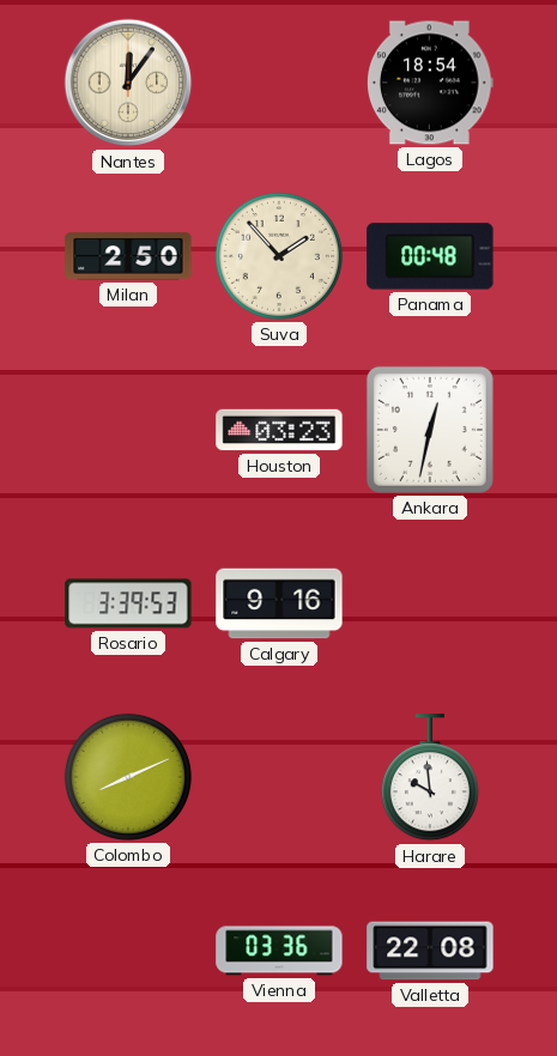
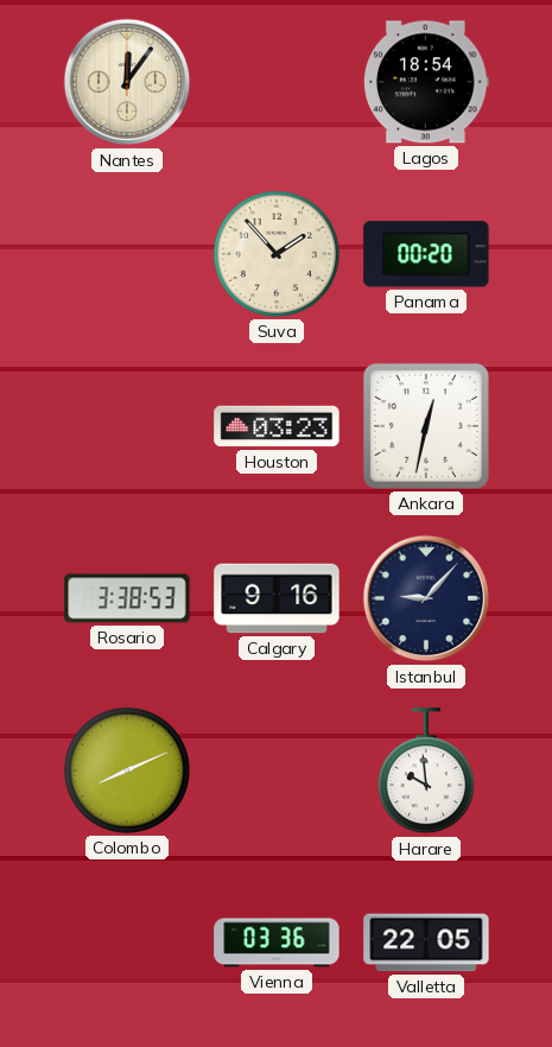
Milan: 2:50 -> none
Panama: 00:48 -> 00:20
Rosario: 3:39 -> 3:38
Istanbul: none -> 9:07
Valletta: 22:08 -> 22:05
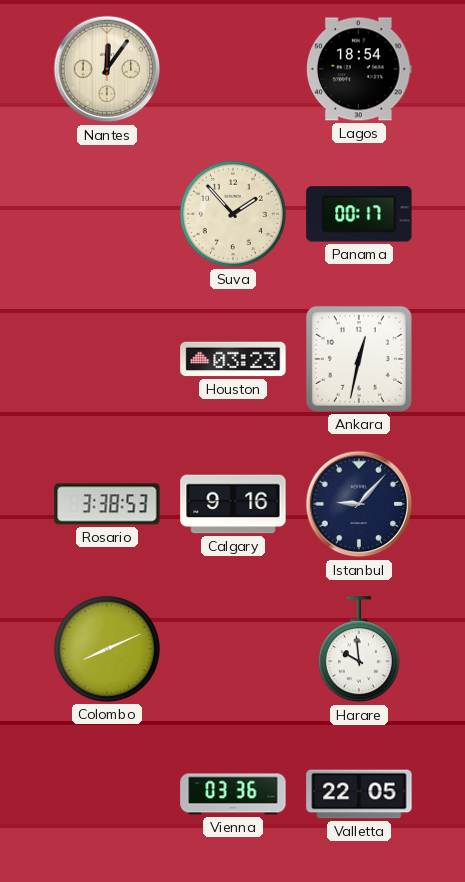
Panama: 00:20 -> 00:17
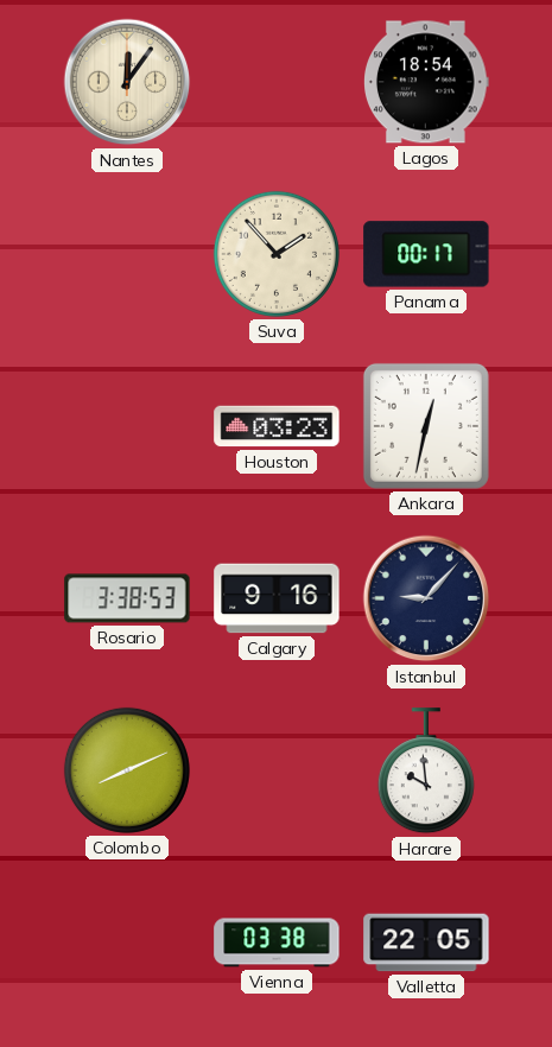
Vienna: 03:36 -> 03:38
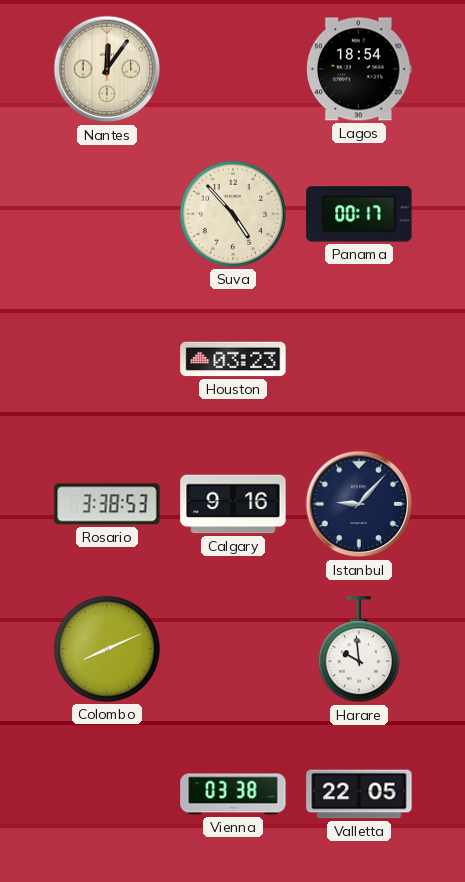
Suva: 1:53 -> 4:53
Ankara: 12:32 -> none
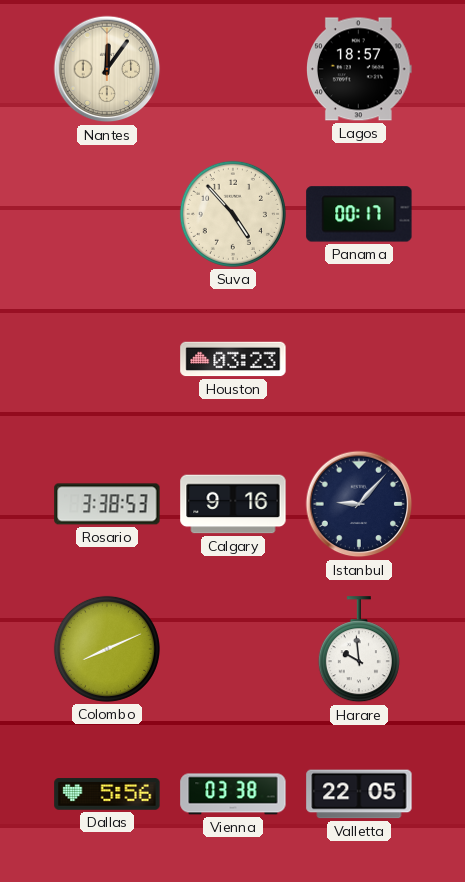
Lagos: 18:54 -> 18:57
Dallas: none -> 5:56
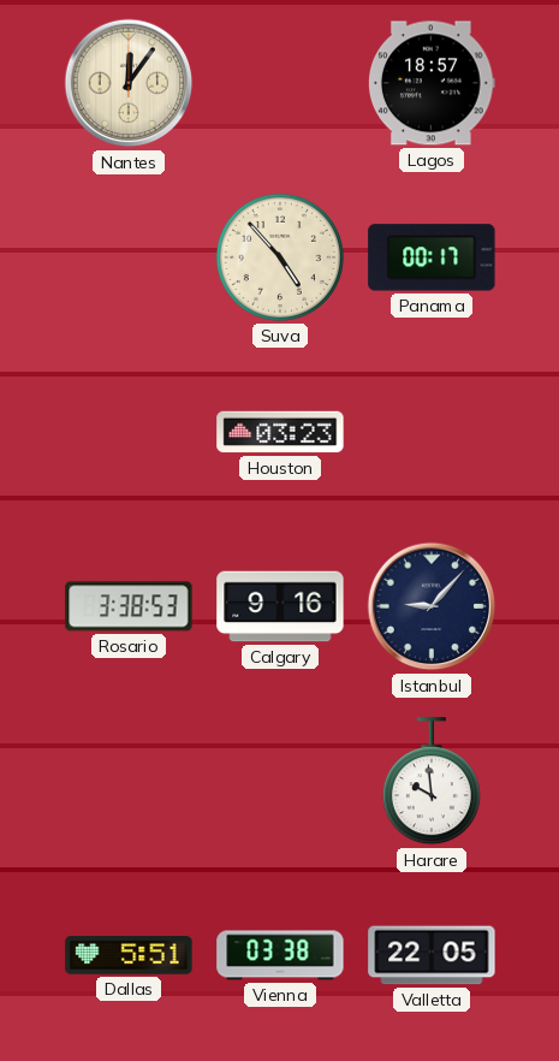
Colombo: 8:11 -> none
Dallas: 5:56 -> 5:51
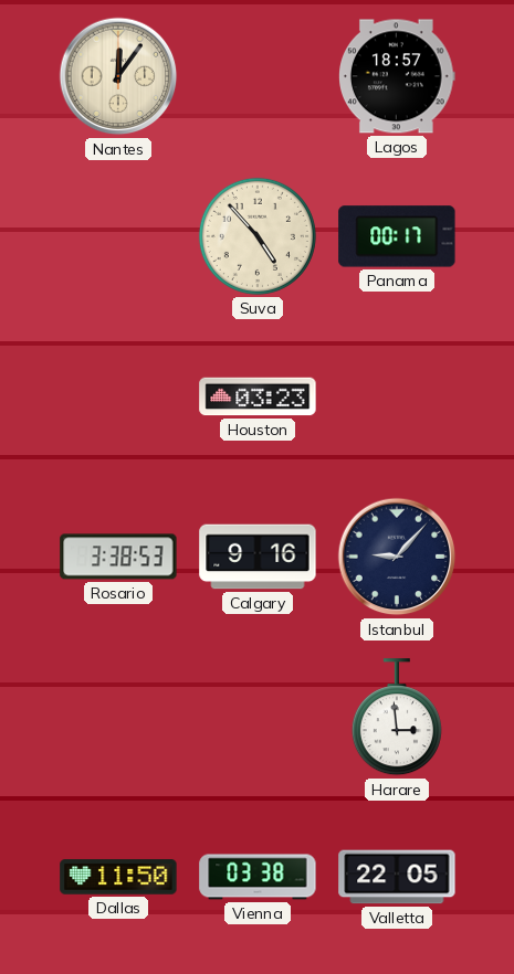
Harare: 9:59 -> 2:59
Dallas: 5:51 -> 11:50
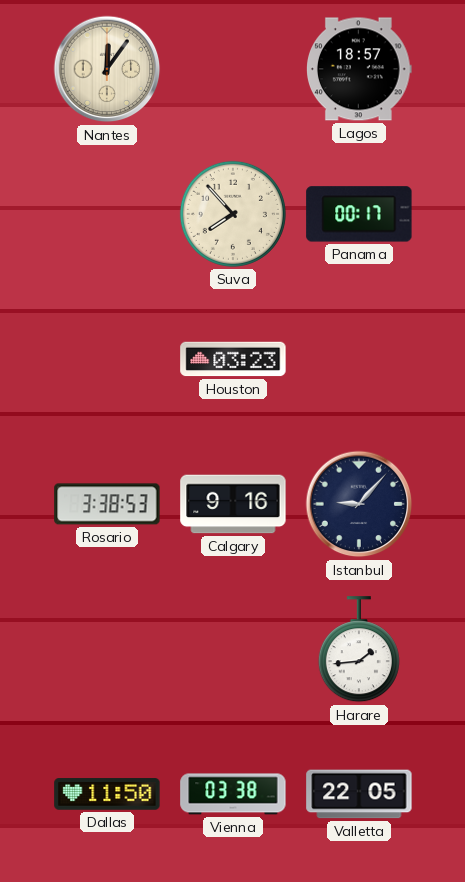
Suva: 4:53 -> 7:53
Harare: 2:59 -> 1:44
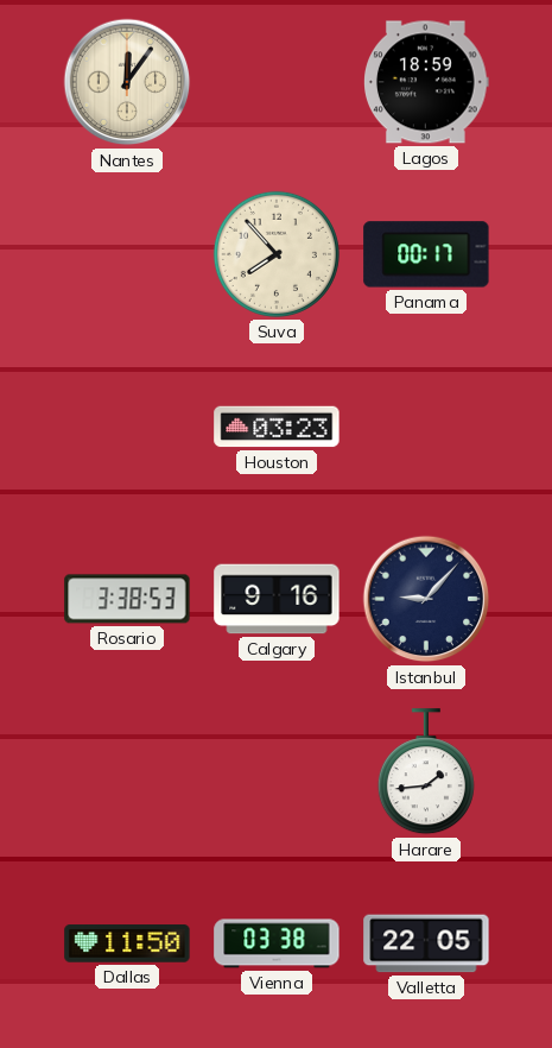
Lagos: 18:57 -> 18:59
